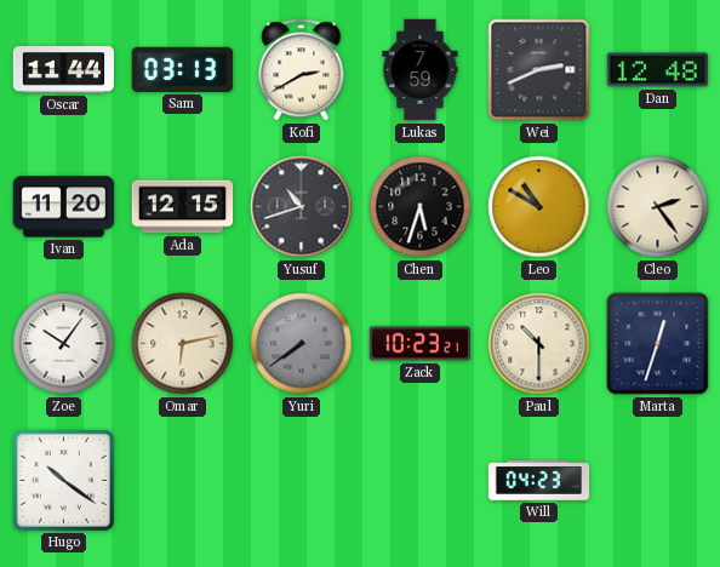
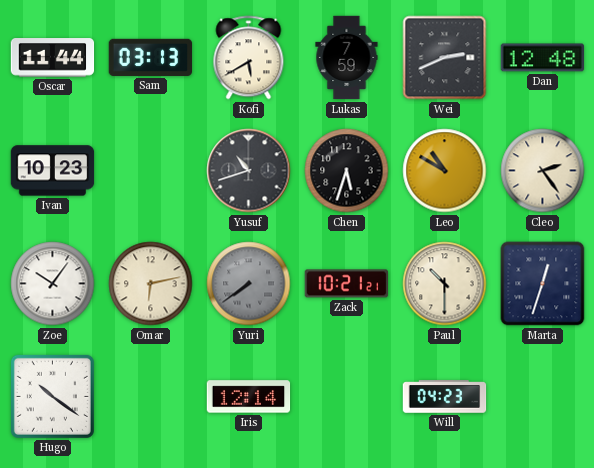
Kofi: 2:40 -> 5:40
Ivan: 11:20 -> 10:23
Ada: 12:15 -> none
Zack: 10:23 -> 10:21
Iris: none -> 12:14
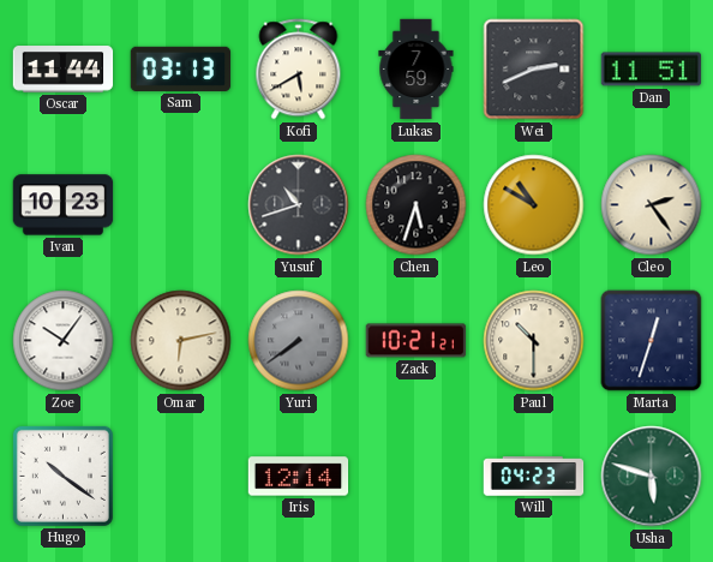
Dan: 12:48 -> 11:51
Usha: none -> 5:48
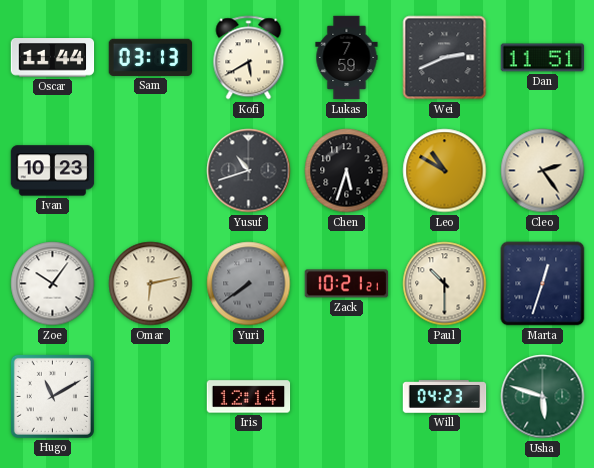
Hugo: 10:21 -> 11:10
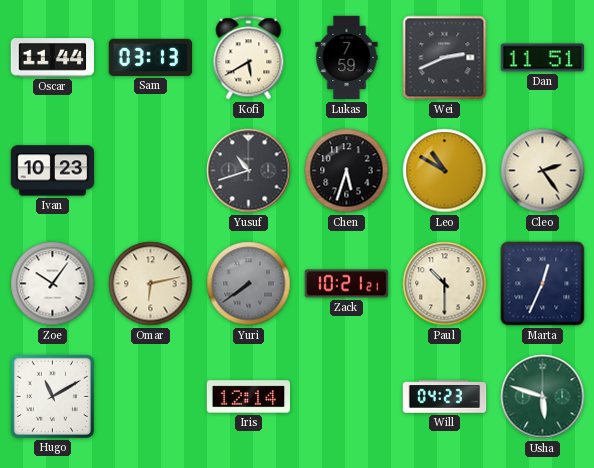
Marta: 12:33 -> 12:34
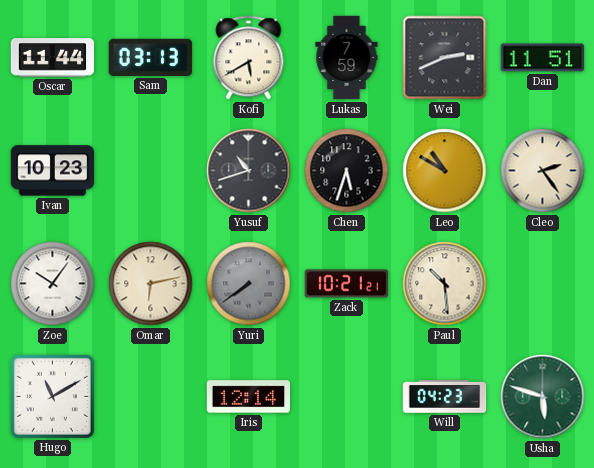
Paul: 10:30 -> 10:29
Marta: 12:34 -> none
